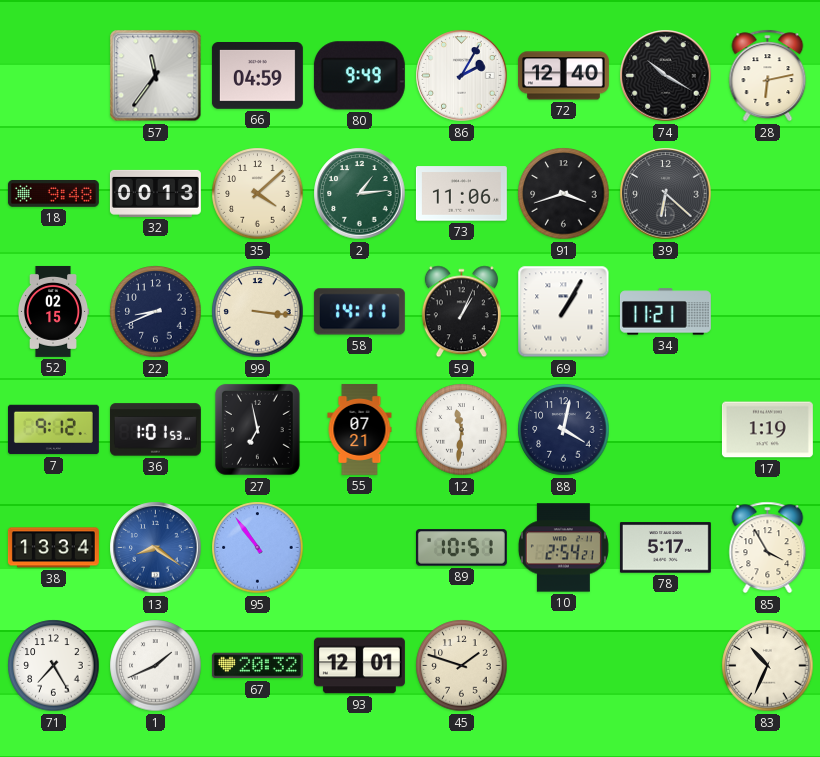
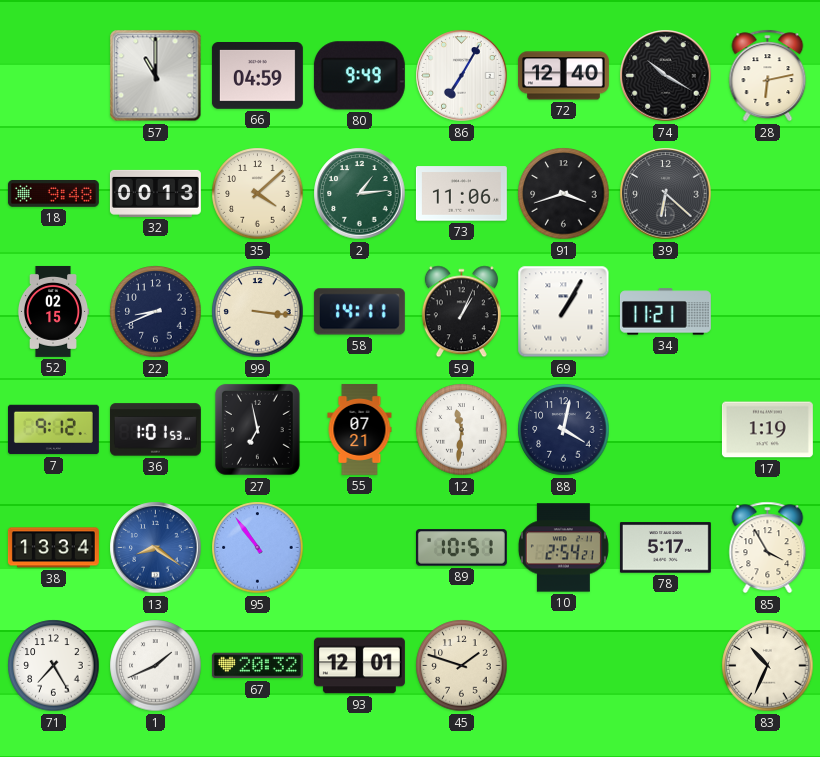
57: 11:36 -> 11:00
86: 2:05 -> 7:05
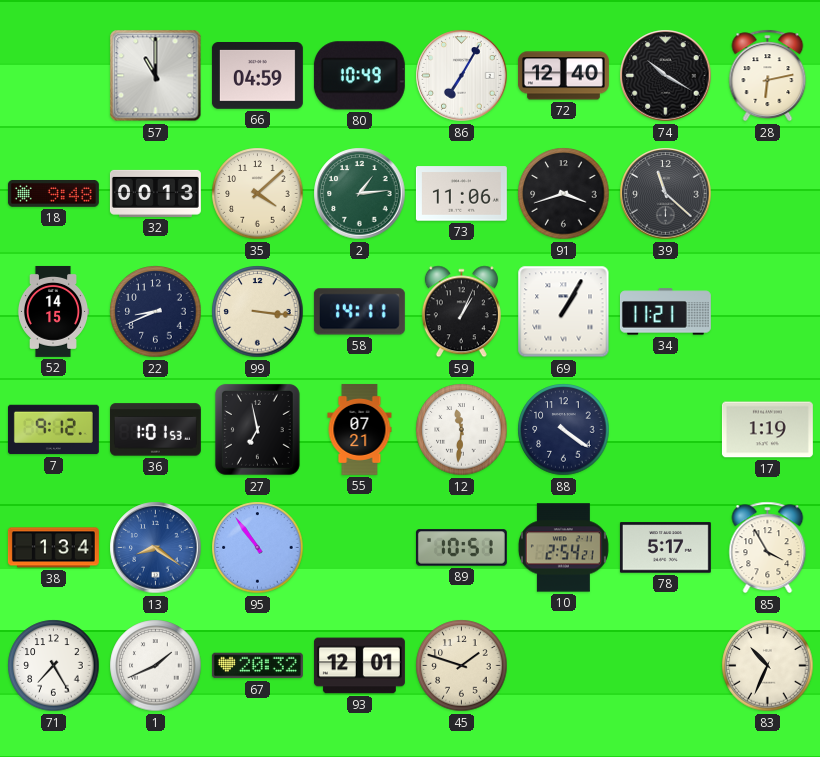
80: 9:49 -> 10:49
39: 6:22 -> 11:22
52: 02:15 -> 14:15
88: 4:02 -> 4:21
38: 13:34 -> 1:34
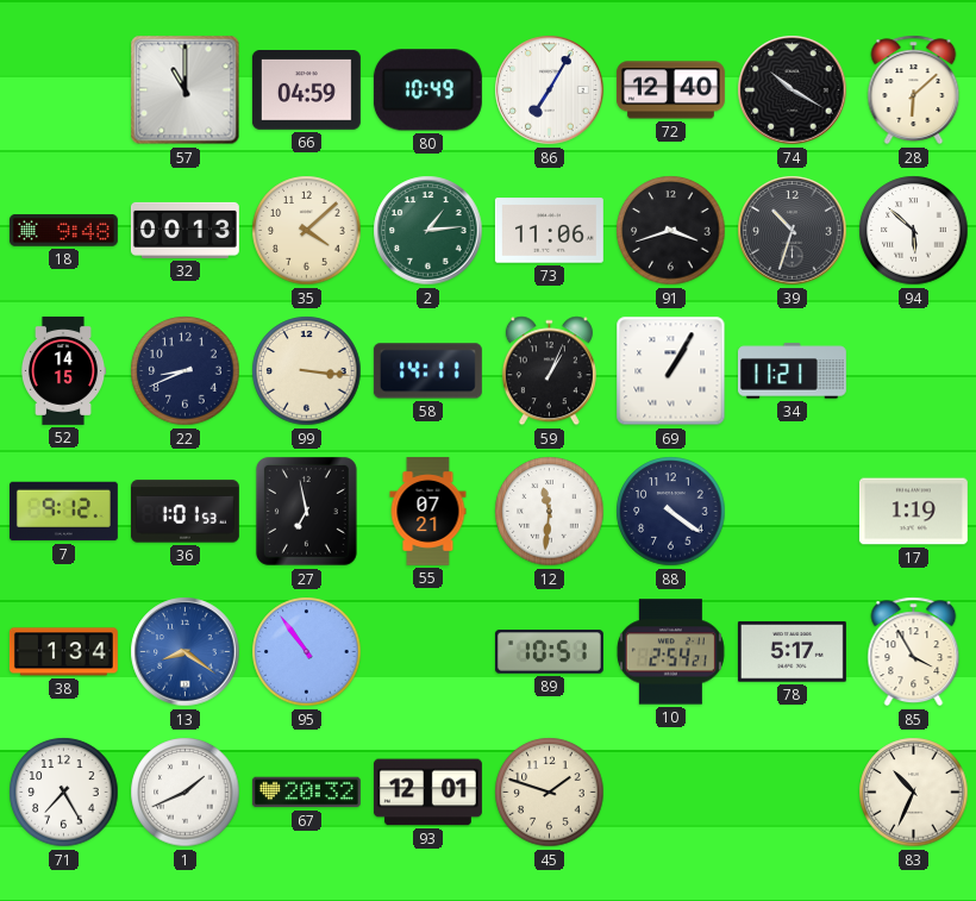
28: 6:13 -> 6:08
39: 11:22 -> 10:33
94: none -> 5:52
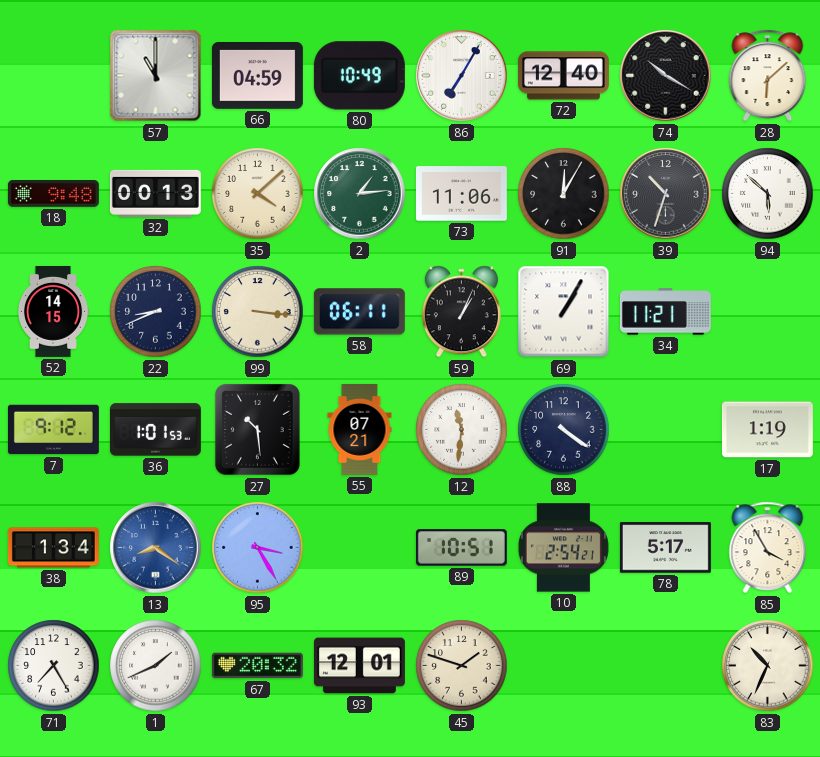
91: 3:42 -> 12:05
58: 14:11 -> 06:11
27: 6:58 -> 10:29
95: 10:54 -> 3:25
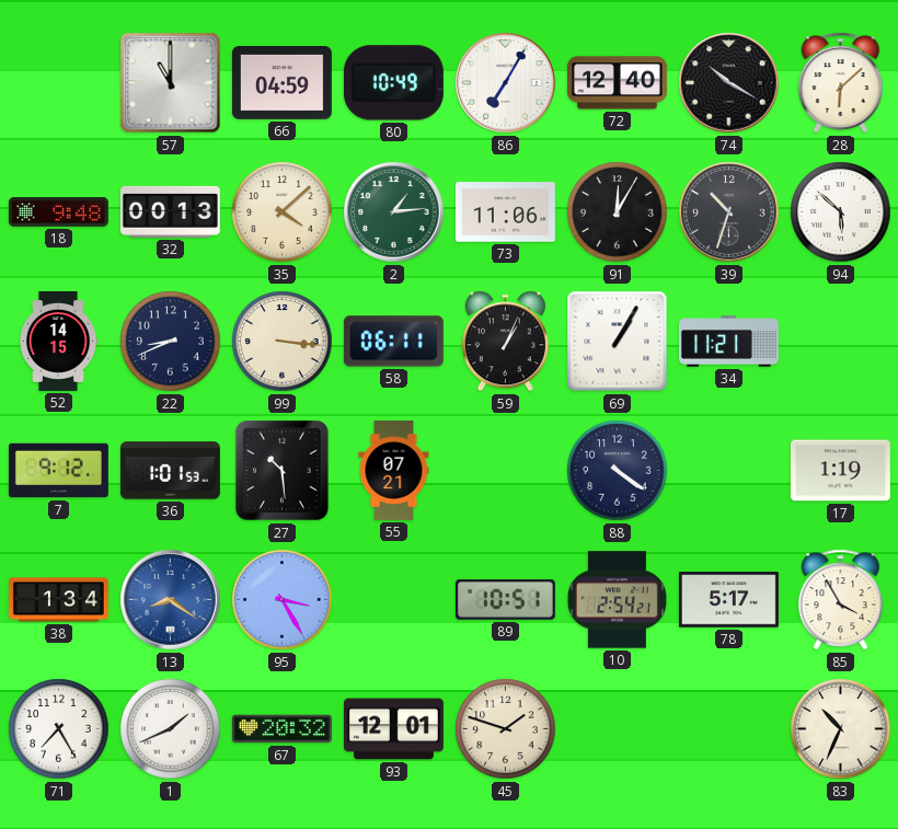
12: 11:31 -> none
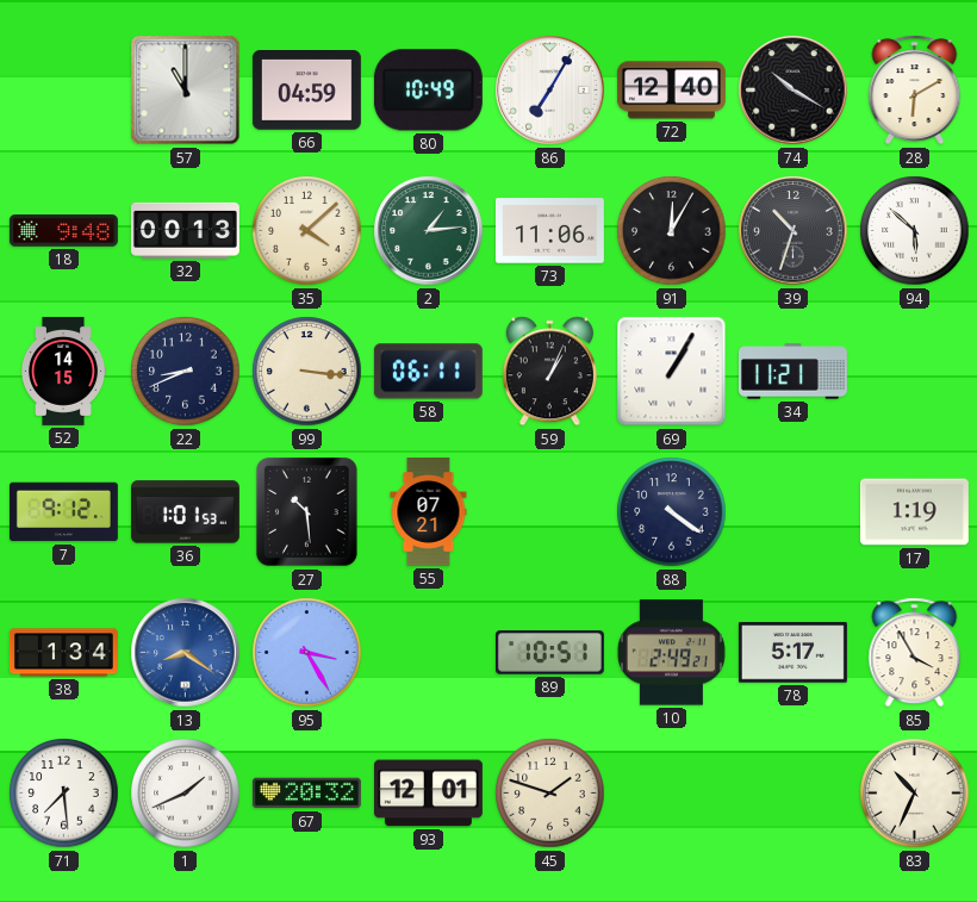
28: 6:08 -> 6:10
10: 2:54 -> 2:49
71: 7:25 -> 7:29
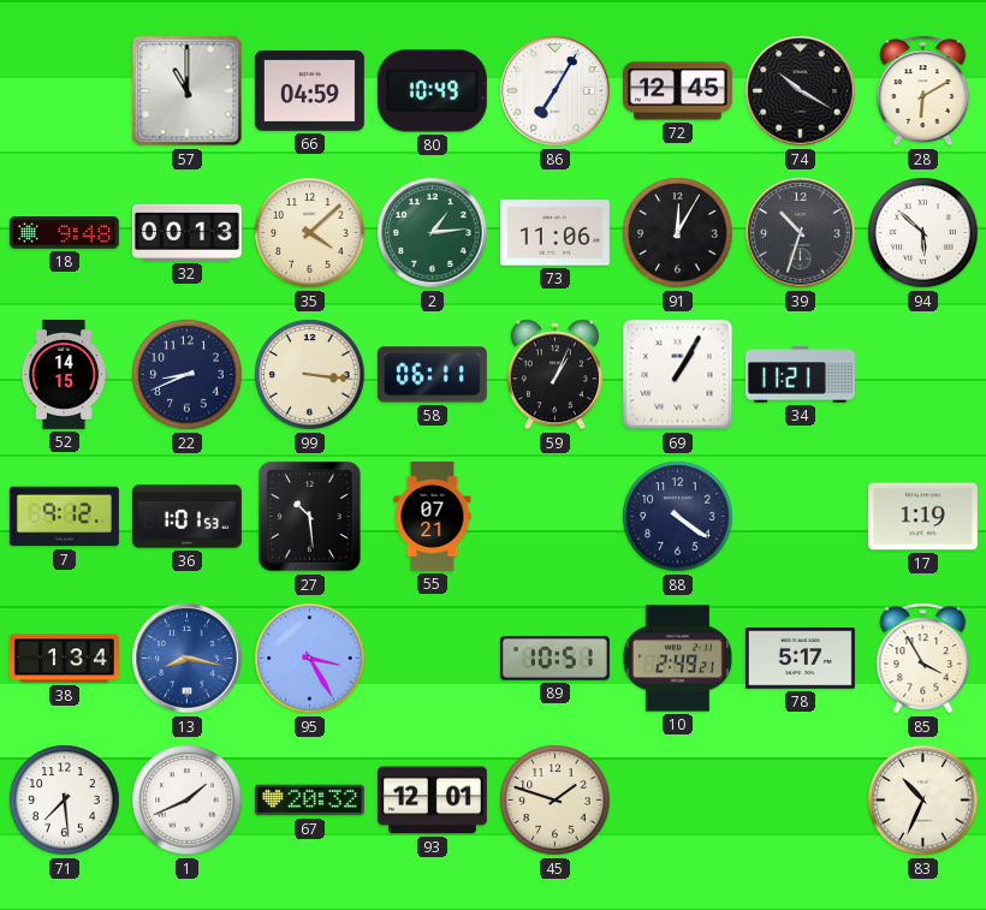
72: 12:40 -> 12:45
13: 8:21 -> 8:17
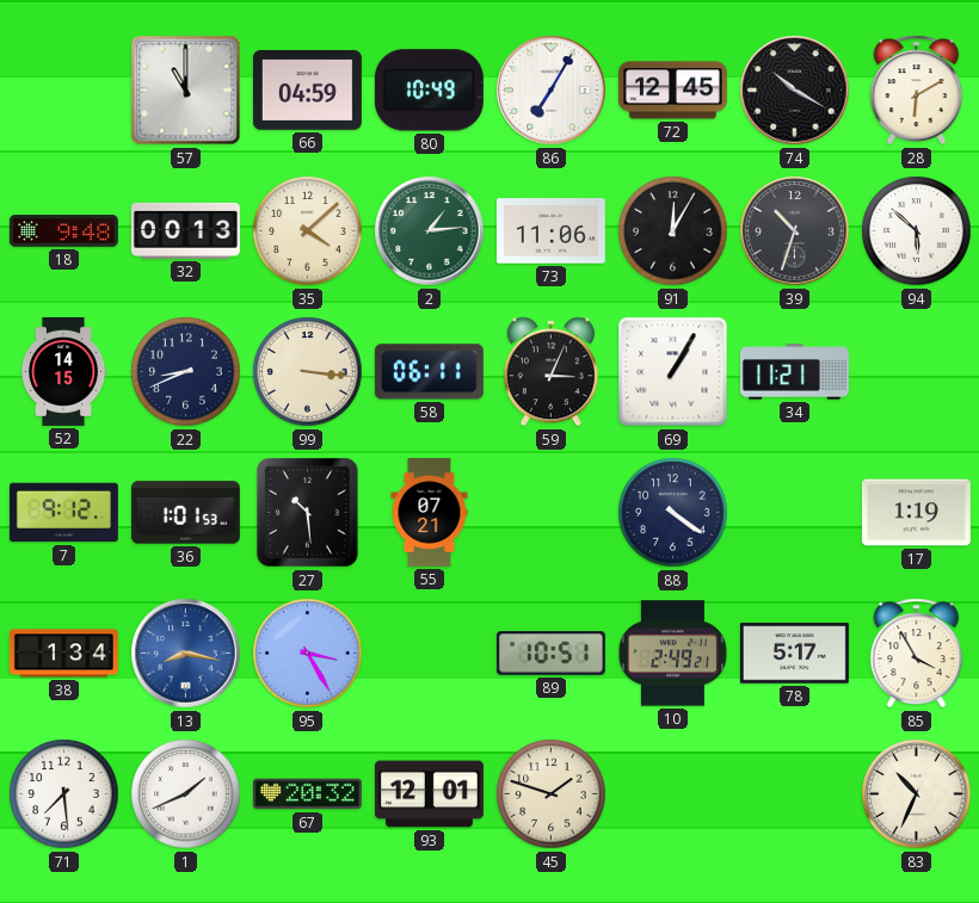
59: 1:04 -> 3:04
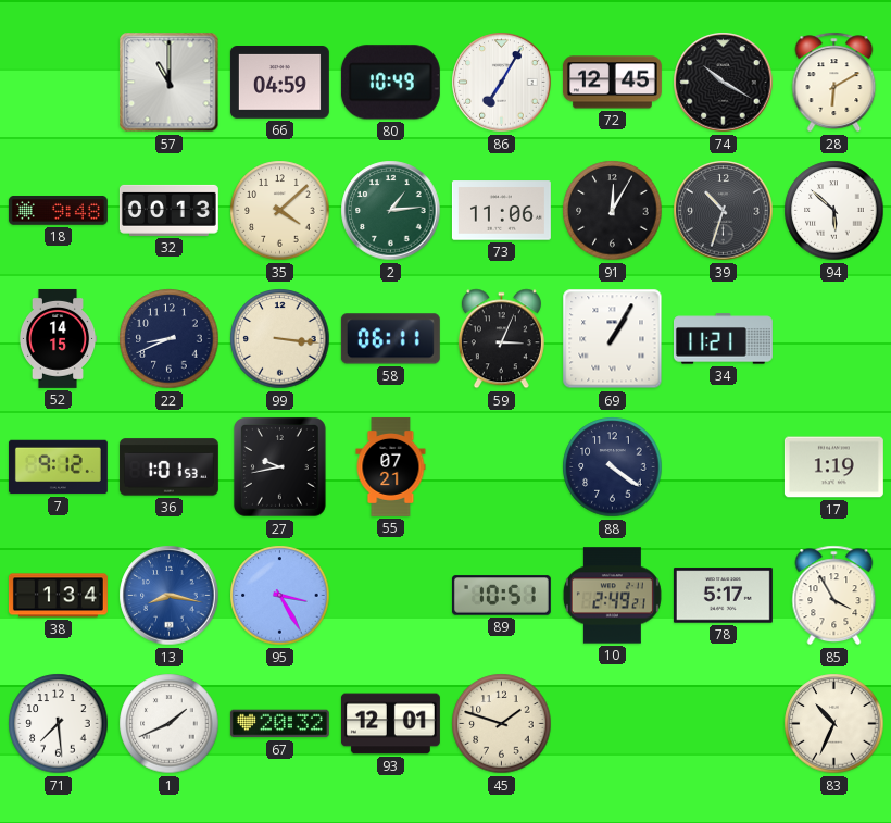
27: 10:29 -> 9:43
